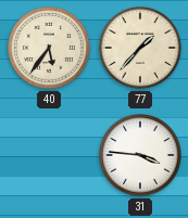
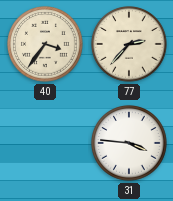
40: 5:36 -> 3:36
77: 1:37 -> 2:37
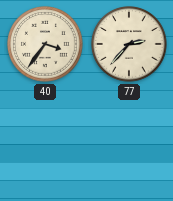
31: 3:46 -> none
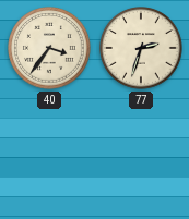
77: 2:37 -> 2:33
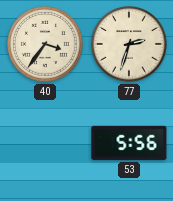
53: none -> 5:56
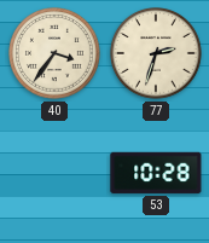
53: 5:56 -> 10:28
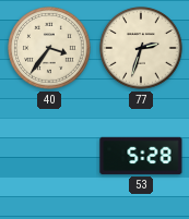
53: 10:28 -> 5:28
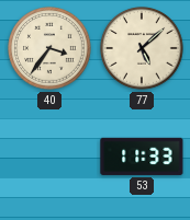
77: 2:33 -> 5:08
53: 5:28 -> 11:33
